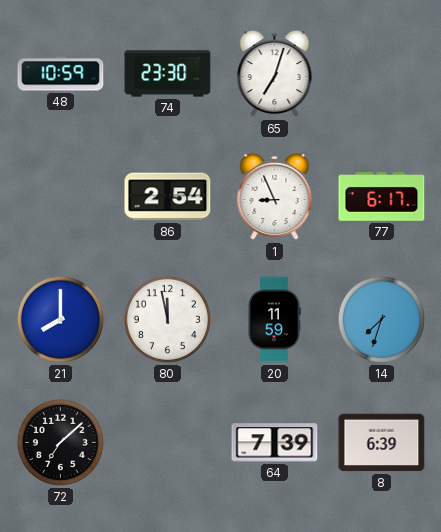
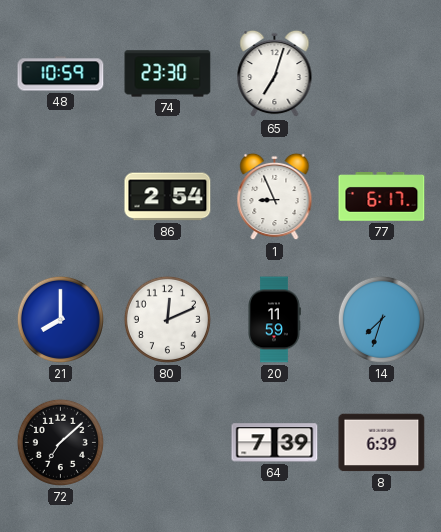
80: 11:58 -> 12:11
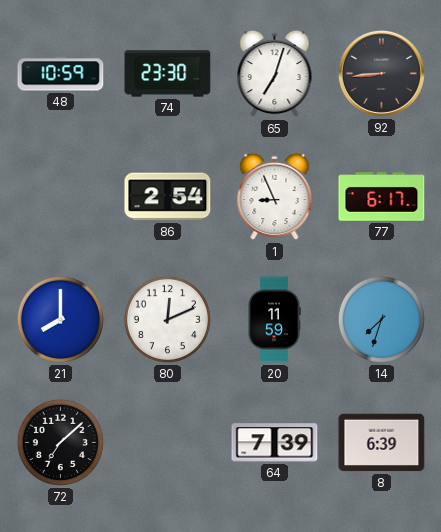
92: none -> 8:44
